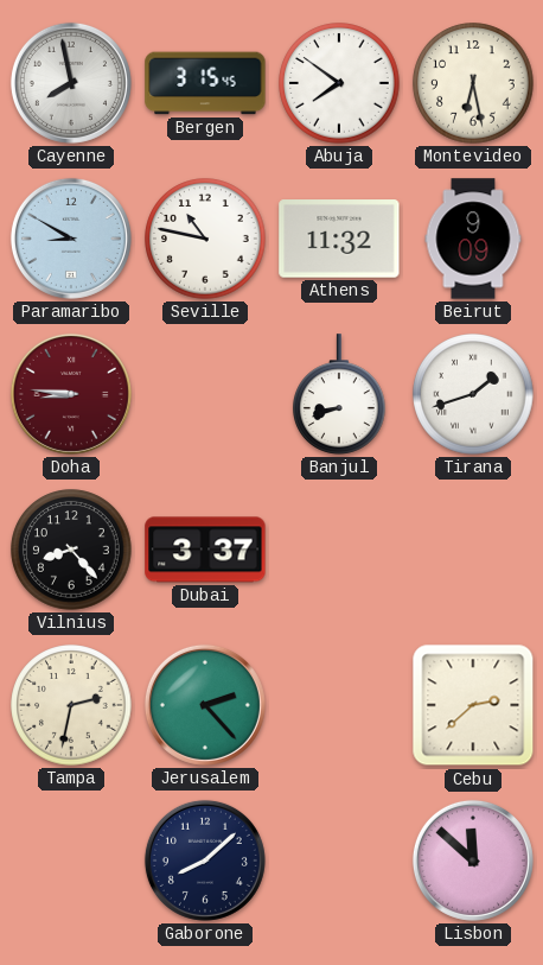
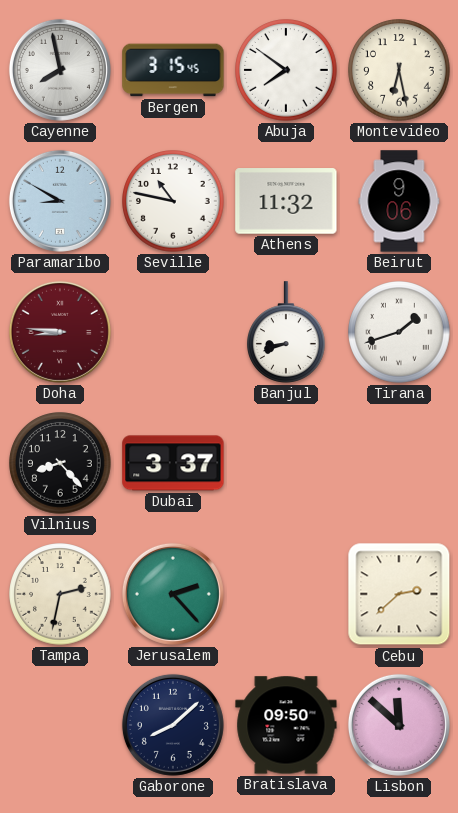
Beirut: 9:09 -> 9:06
Bratislava: none -> 09:50
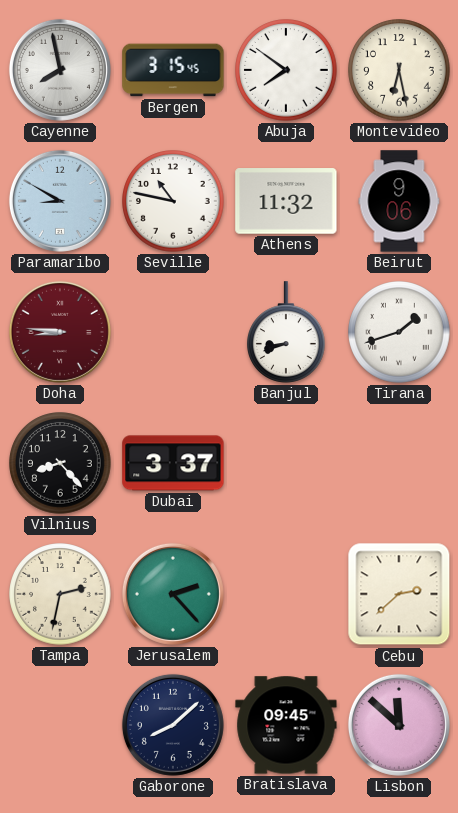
Bratislava: 09:50 -> 09:45
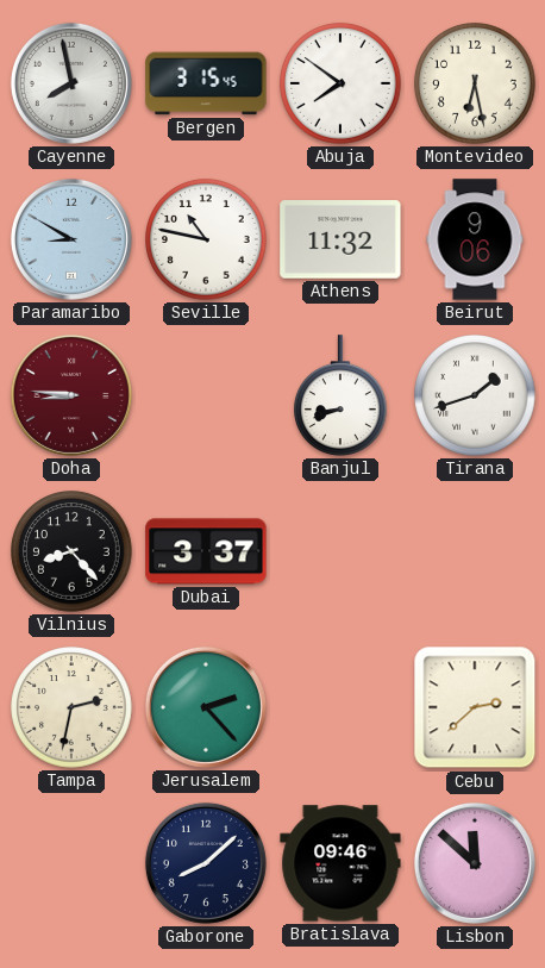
Bratislava: 09:45 -> 09:46
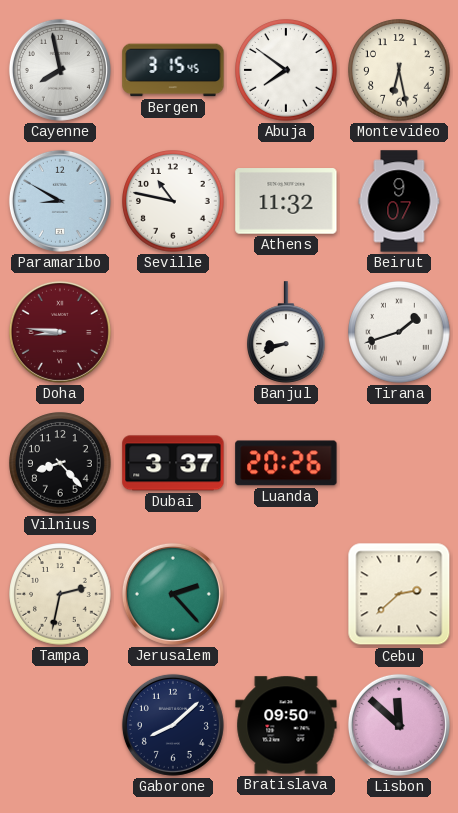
Beirut: 9:06 -> 9:07
Luanda: none -> 20:26
Bratislava: 09:46 -> 09:50
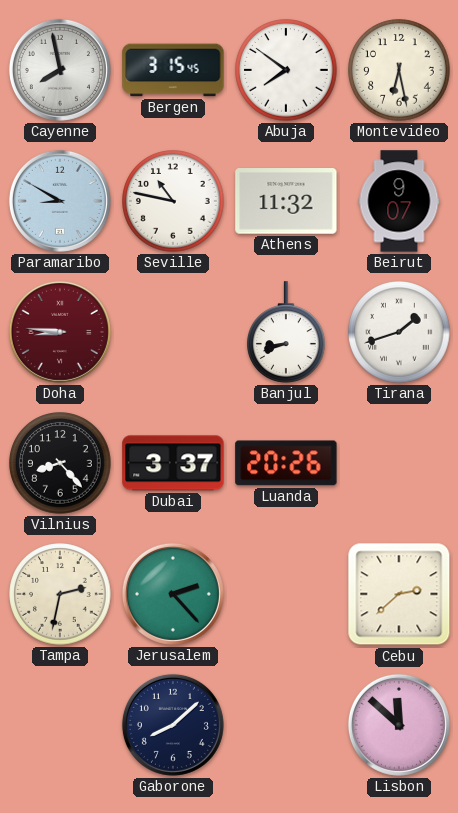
Bratislava: 09:50 -> none
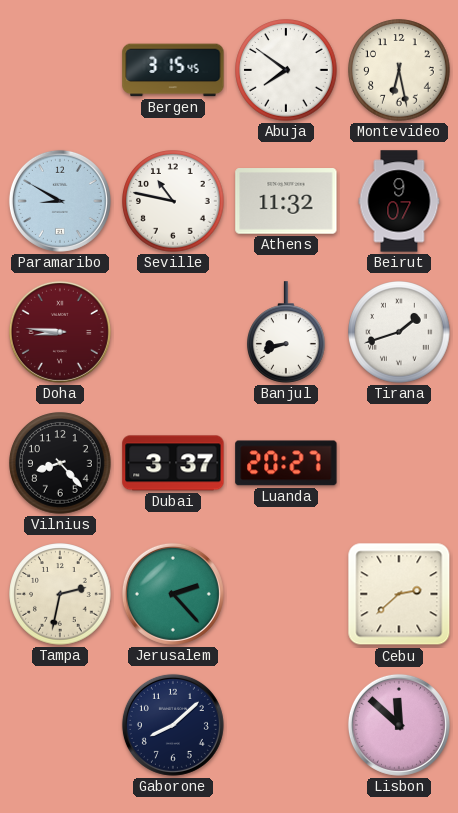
Cayenne: 7:58 -> none
Luanda: 20:26 -> 20:27
